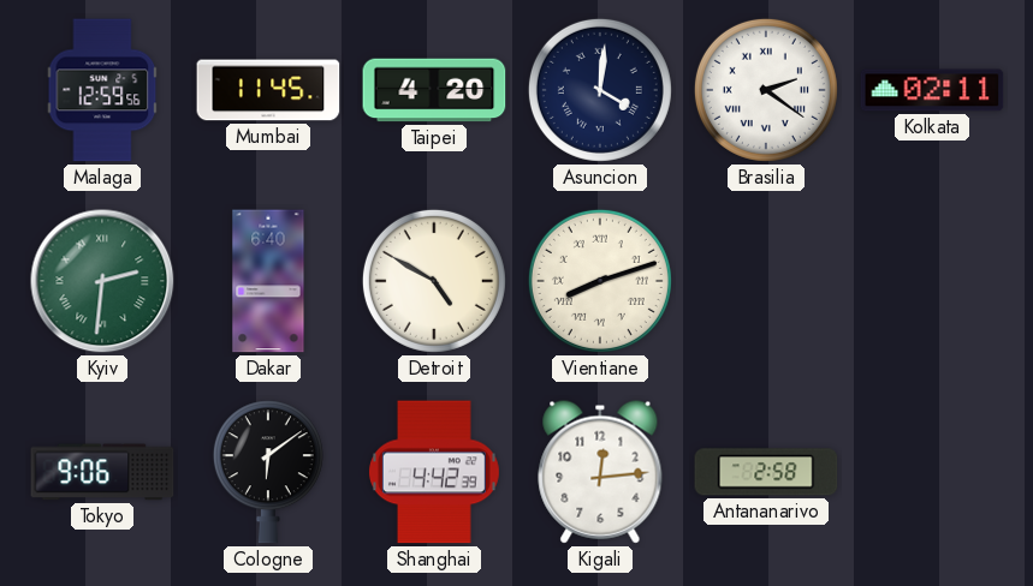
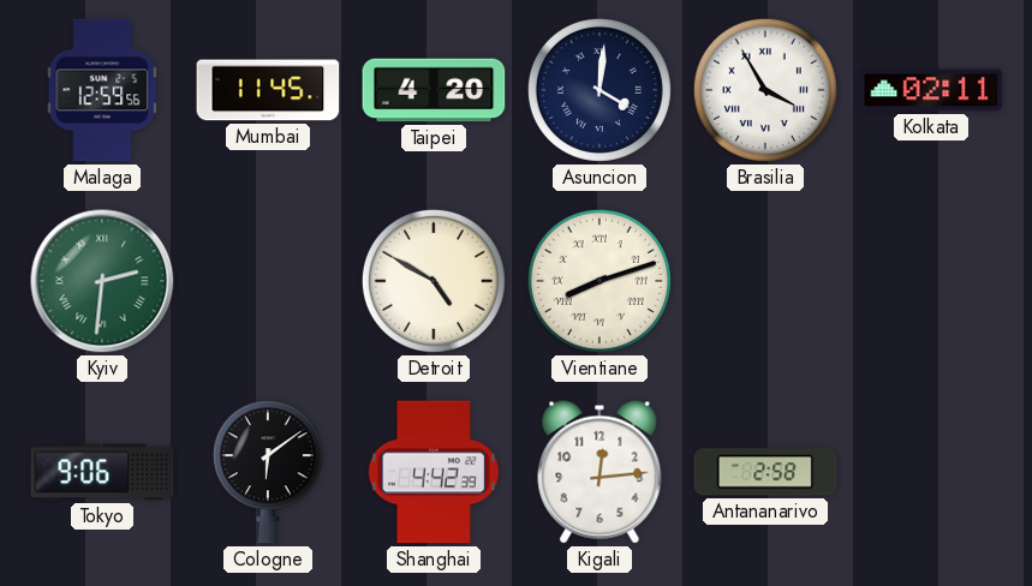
Brasilia: 2:21 -> 3:55
Dakar: 6:40 -> none
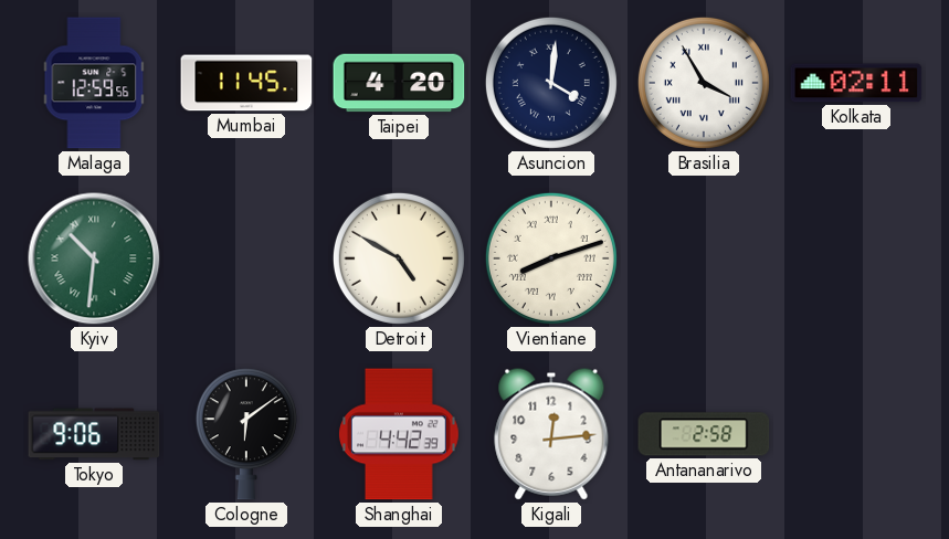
Kyiv: 2:31 -> 10:31
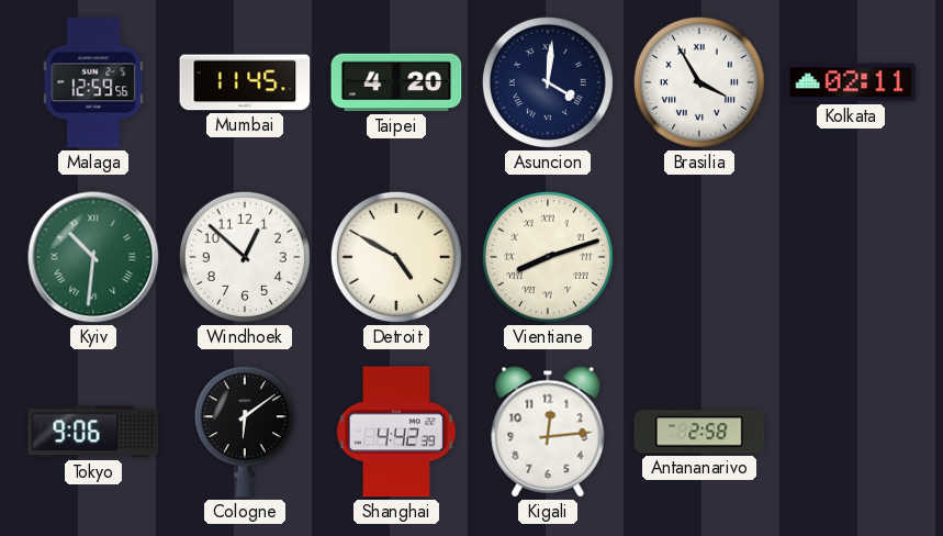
Windhoek: none -> 12:52
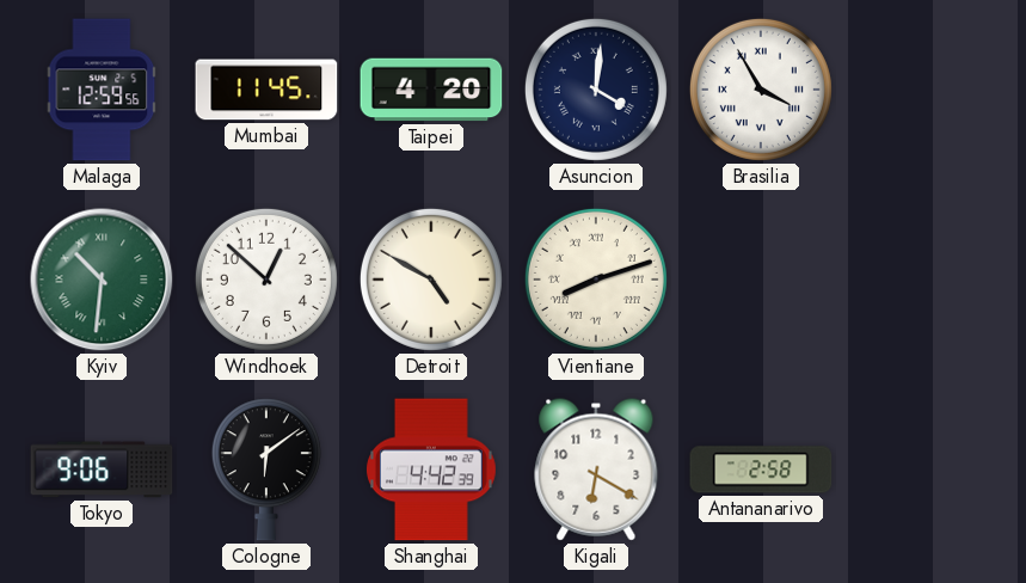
Kolkata: 02:11 -> none
Kigali: 12:14 -> 6:20
